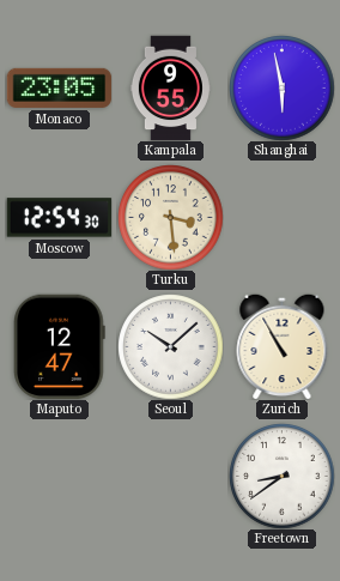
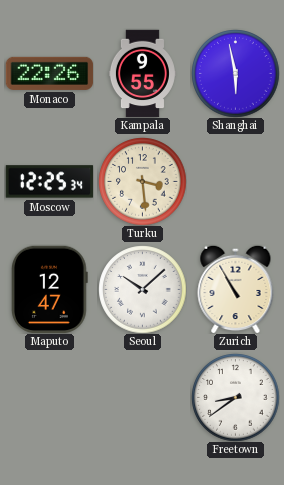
Monaco: 23:05 -> 22:26
Moscow: 12:54 -> 12:25
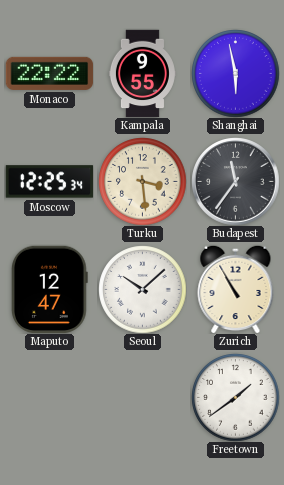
Monaco: 22:26 -> 22:22
Budapest: none -> 11:36
Freetown: 8:39 -> 1:39
